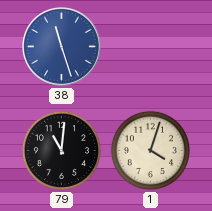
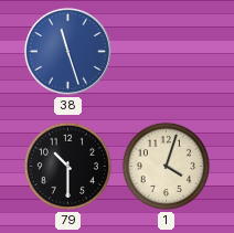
79: 11:01 -> 10:30
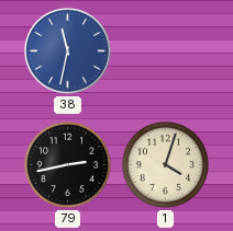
38: 11:27 -> 11:32
79: 10:30 -> 2:43
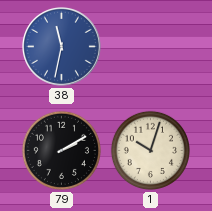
79: 2:43 -> 2:10
1: 4:03 -> 10:03
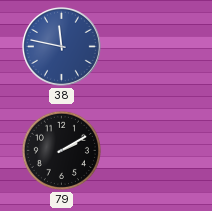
38: 11:32 -> 11:47
1: 10:03 -> none
